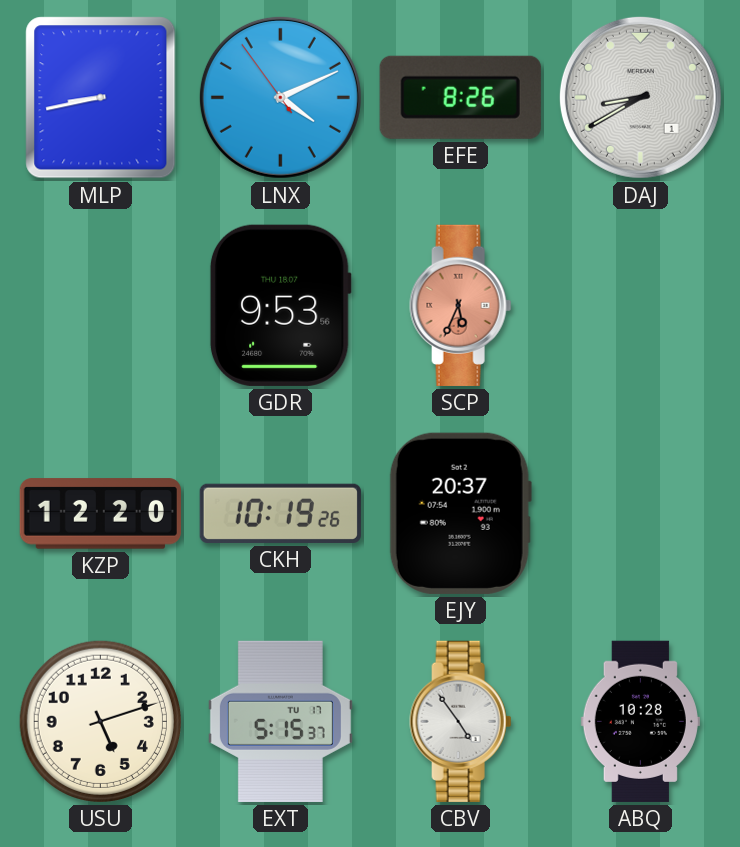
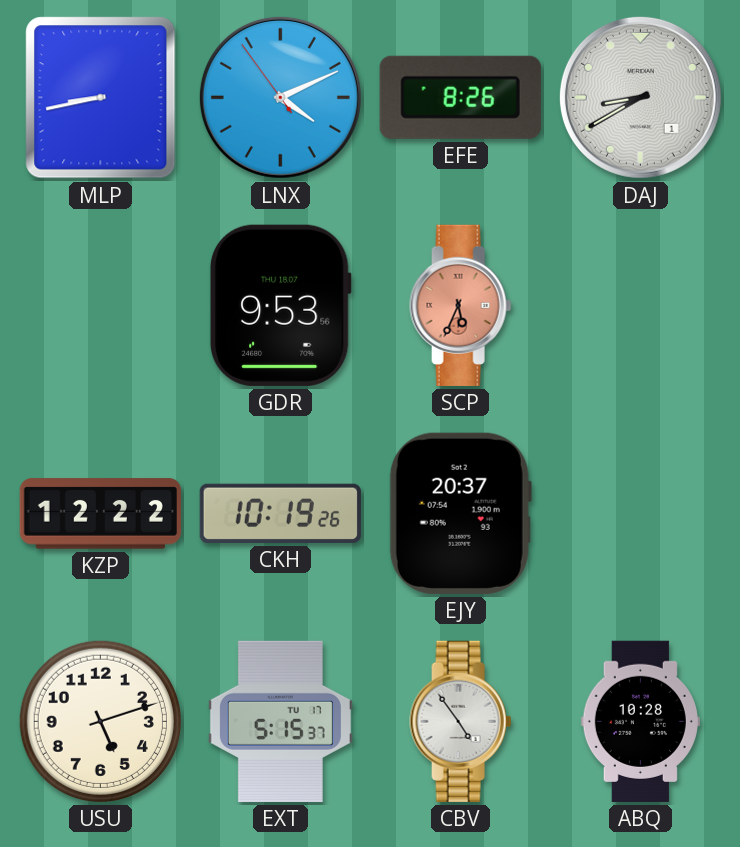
KZP: 12:20 -> 12:22
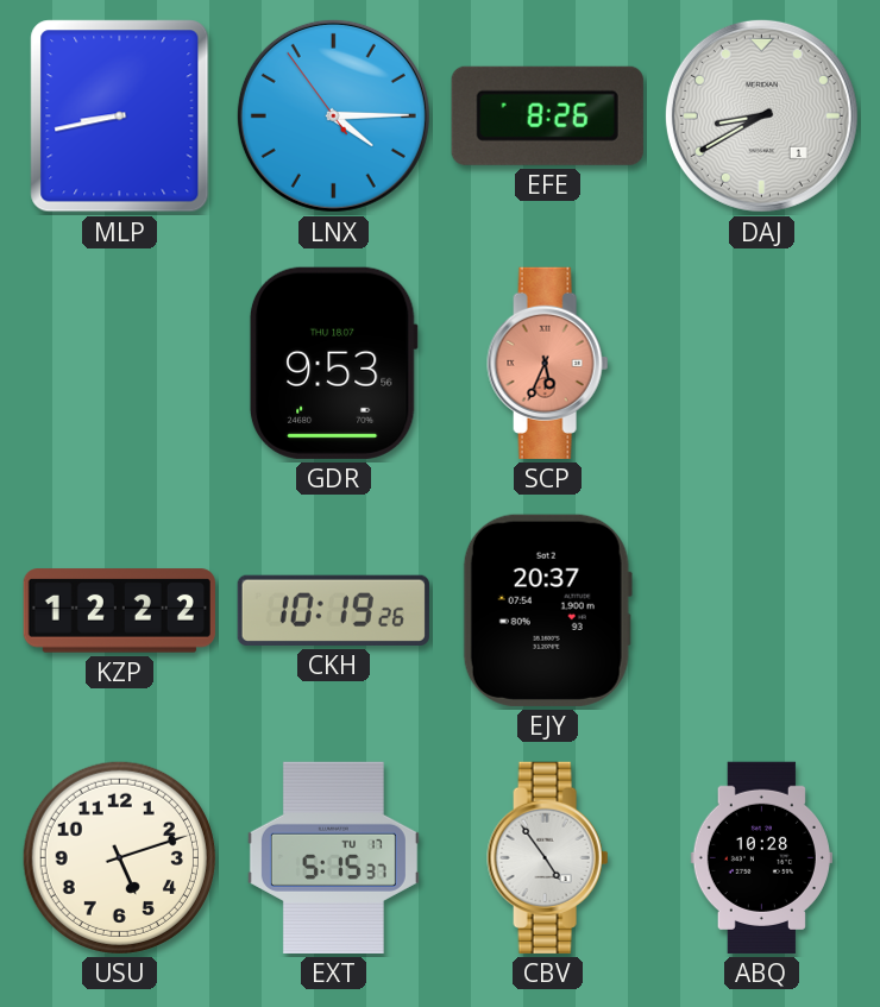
LNX: 4:10 -> 4:14
